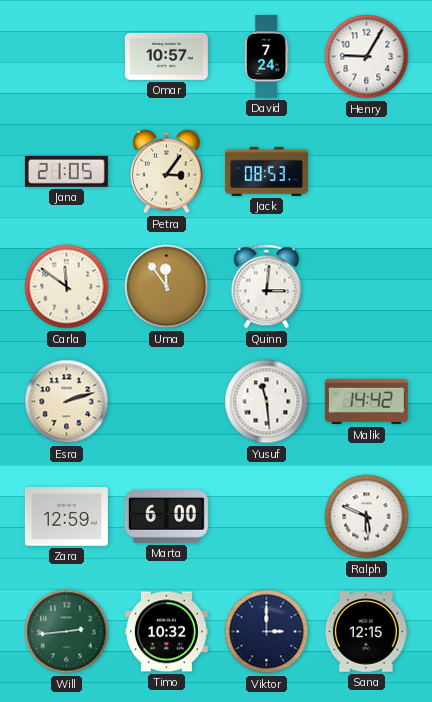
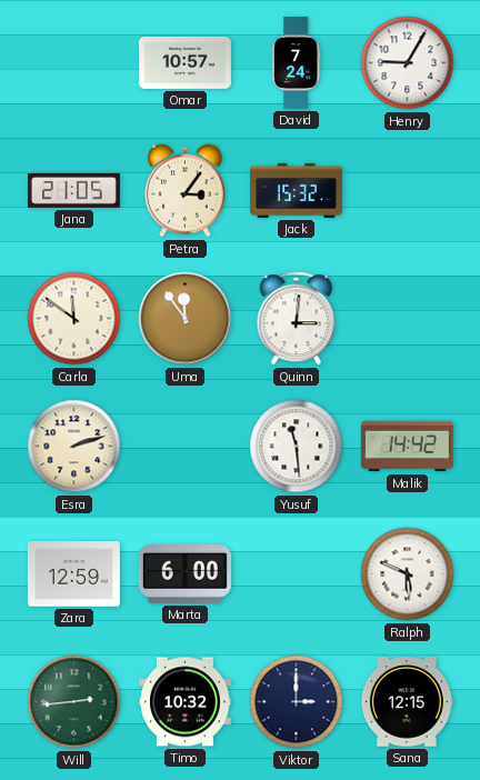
Jack: 08:53 -> 15:32
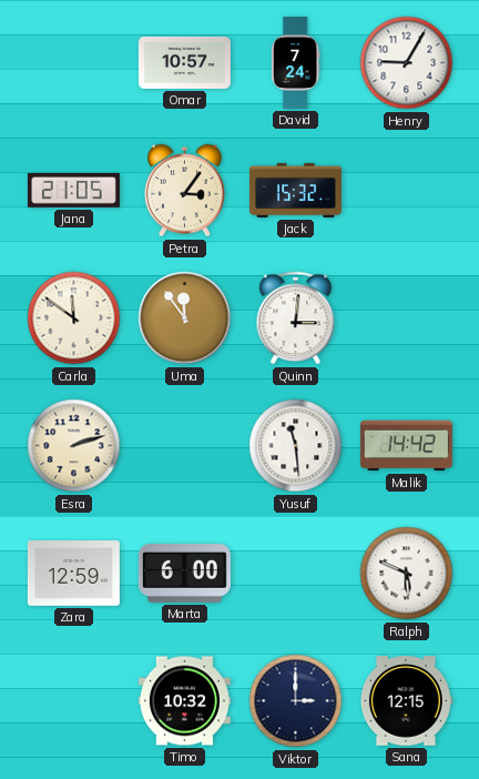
Will: 2:44 -> none
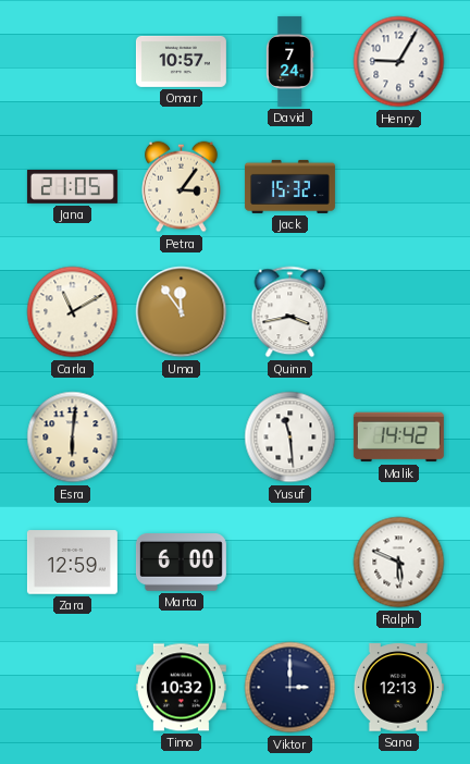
Carla: 11:51 -> 11:10
Quinn: 3:01 -> 3:43
Esra: 2:12 -> 6:01
Sana: 12:15 -> 12:13
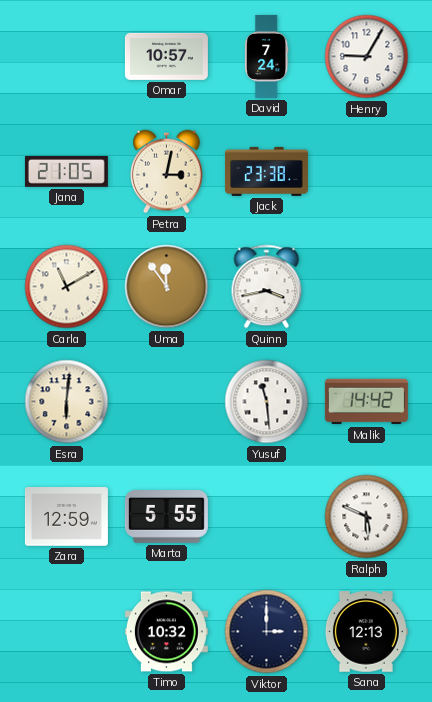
Petra: 3:06 -> 3:02
Jack: 15:32 -> 23:38
Marta: 6:00 -> 5:55
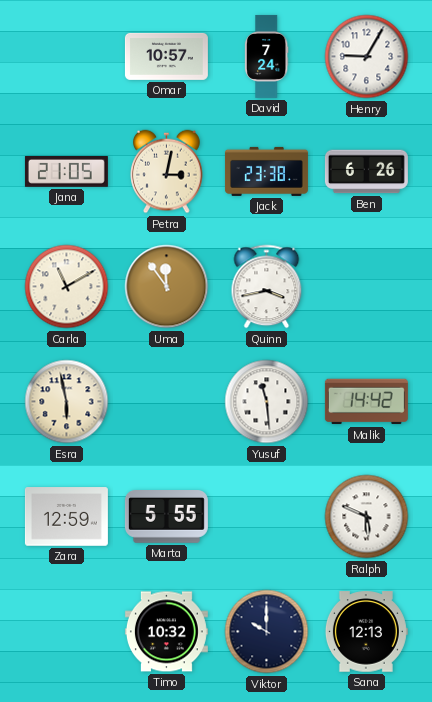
Ben: none -> 6:26
Esra: 6:01 -> 5:58
Viktor: 3:00 -> 10:00
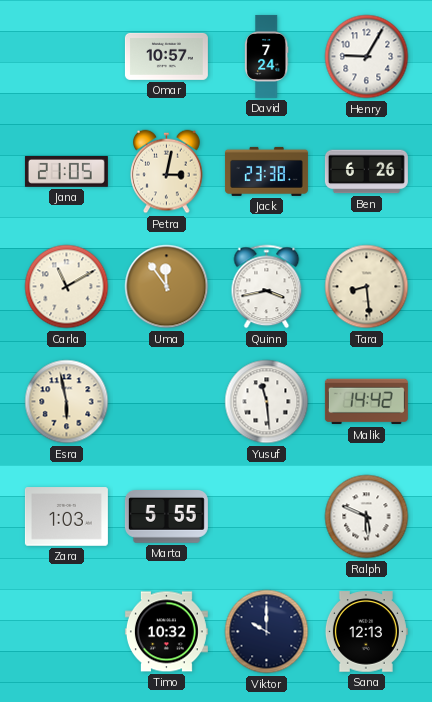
Tara: none -> 8:29
Zara: 12:59 -> 1:03
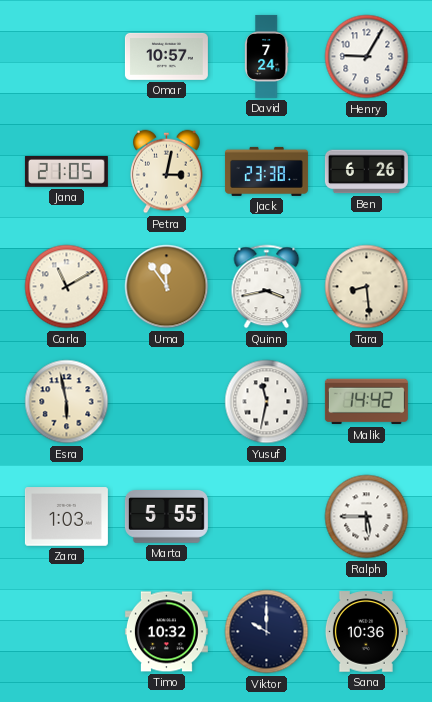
Yusuf: 11:29 -> 11:32
Ralph: 5:49 -> 5:45
Sana: 12:13 -> 10:36
